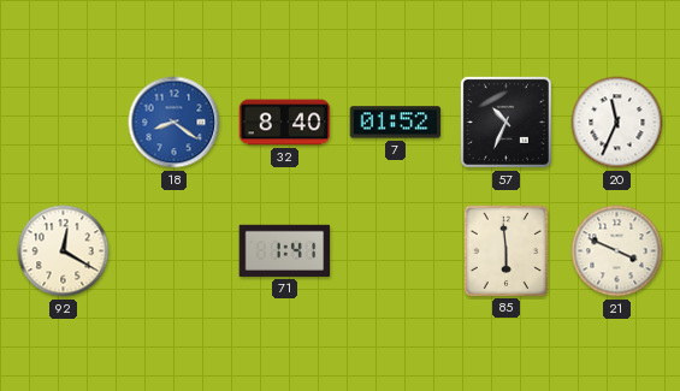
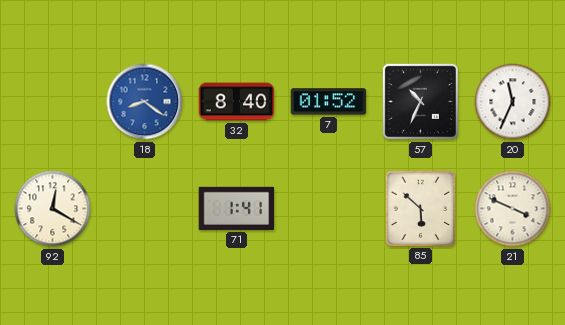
85: 5:59 -> 5:52
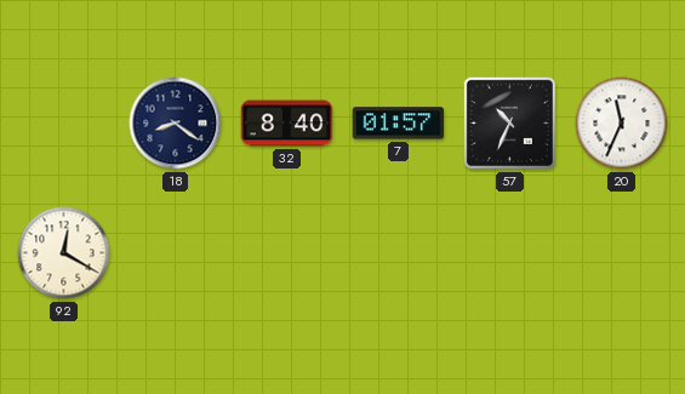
18 dial: blue -> navy
7: 01:52 -> 01:57
71: 1:41 -> none
85: 5:52 -> none
21: 3:49 -> none
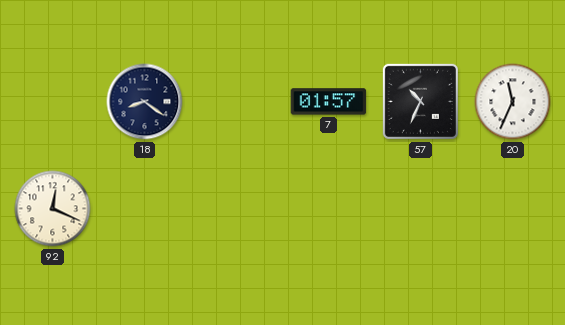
32: 8:40 -> none
92: 12:20 -> 12:19
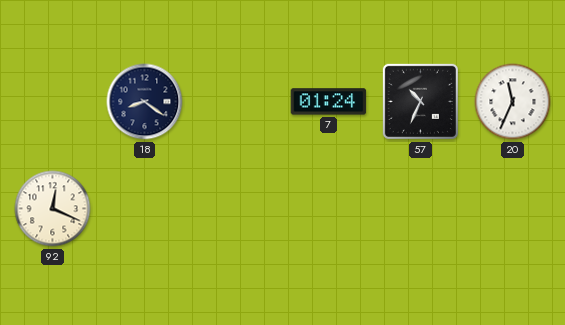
7: 01:57 -> 01:24
